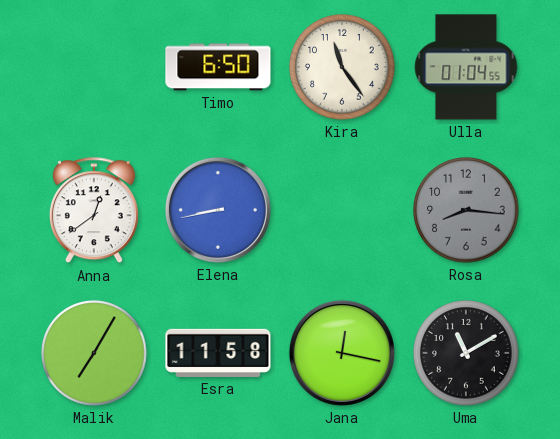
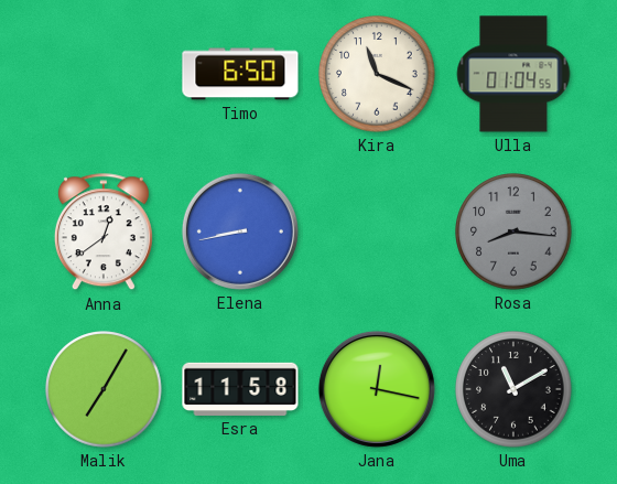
Kira: 11:24 -> 11:19
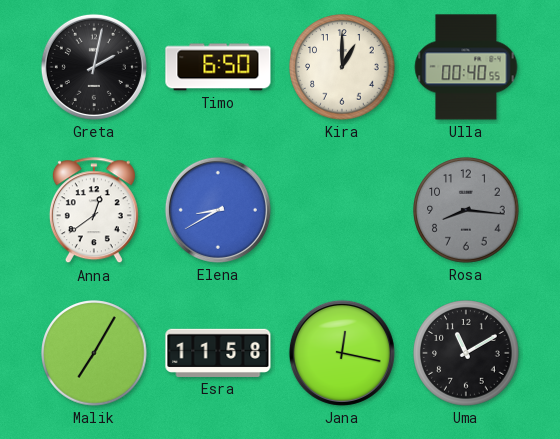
Greta: none -> 2:02
Kira: 11:19 -> 1:00
Ulla: 01:04 -> 00:40
Elena: 8:43 -> 8:40
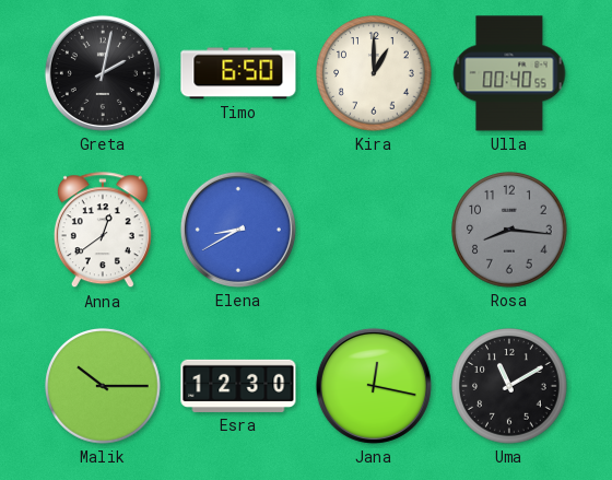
Malik: 7:05 -> 10:15
Esra: 11:58 -> 12:30
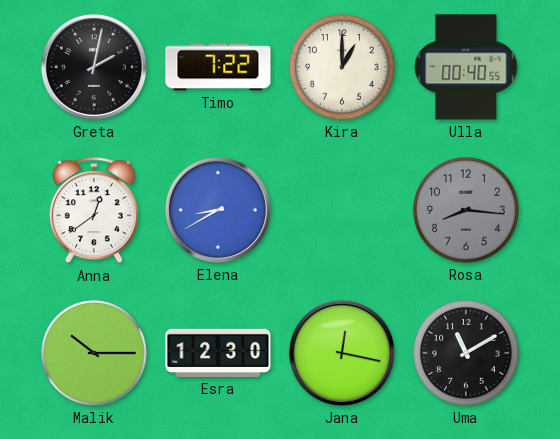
Timo: 6:50 -> 7:22
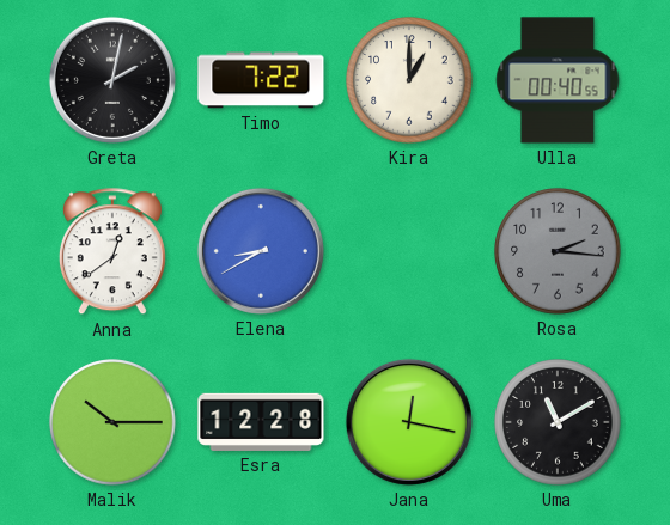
Rosa: 8:16 -> 2:16
Esra: 12:30 -> 12:28
